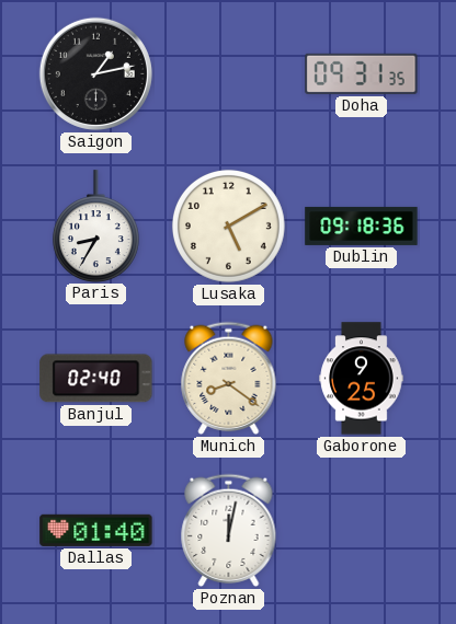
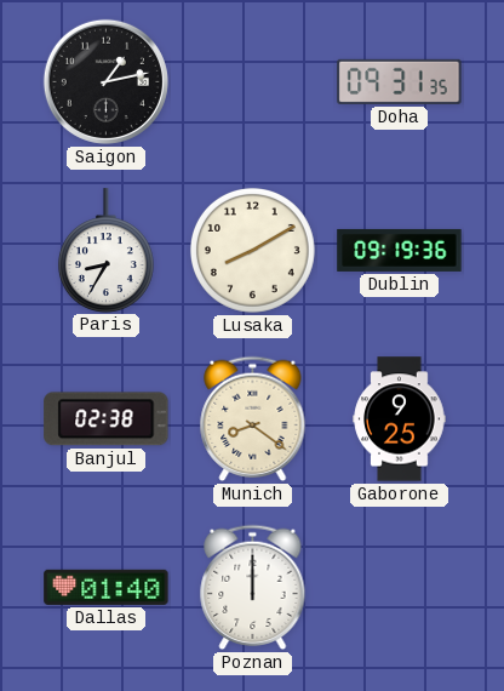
Lusaka: 5:10 -> 8:10
Dublin: 09:18 -> 09:19
Banjul: 02:40 -> 02:38
Poznan: 12:02 -> 12:00
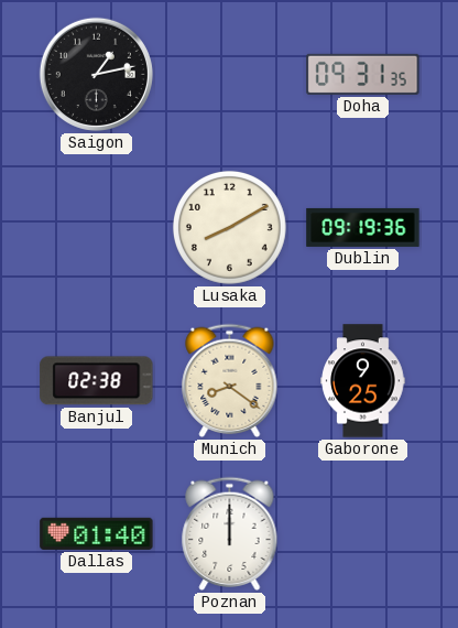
Paris: 8:35 -> none
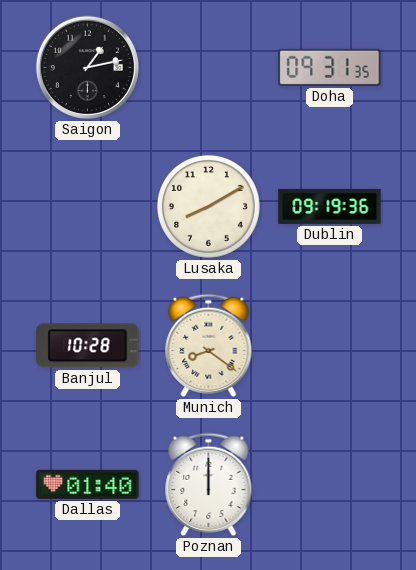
Banjul: 02:38 -> 10:28
Gaborone: 9:25 -> none
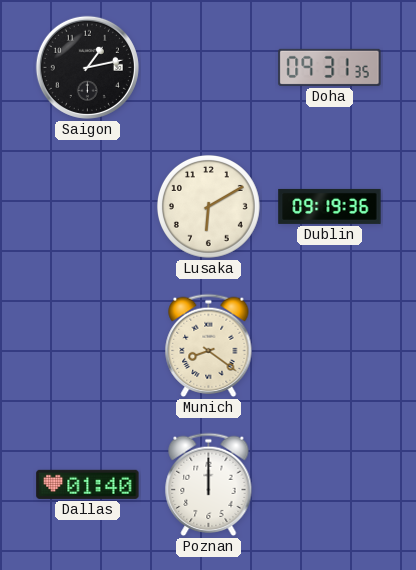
Lusaka: 8:10 -> 6:10
Banjul: 10:28 -> none
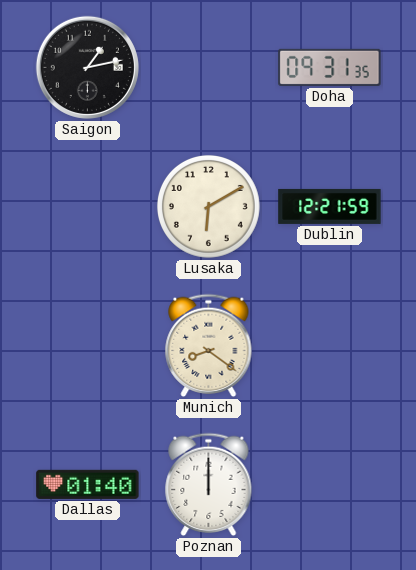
Dublin: 09:19 -> 12:21
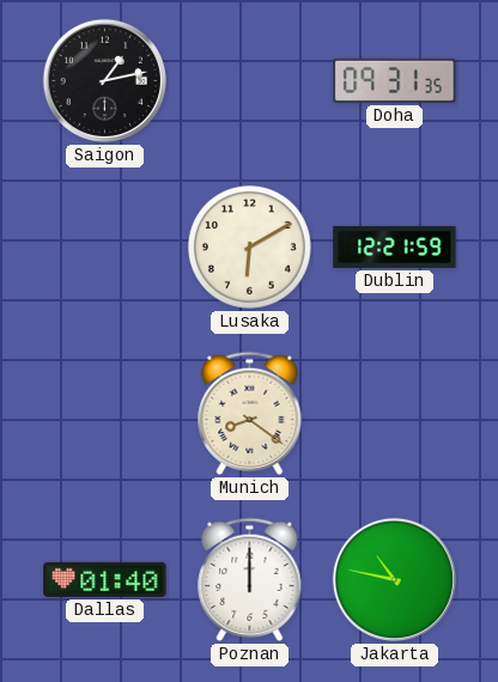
Jakarta: none -> 10:47
